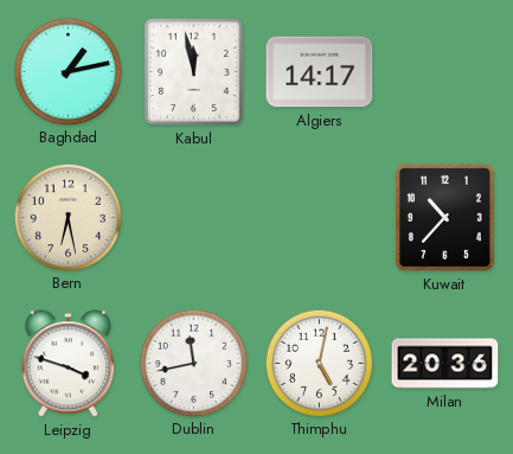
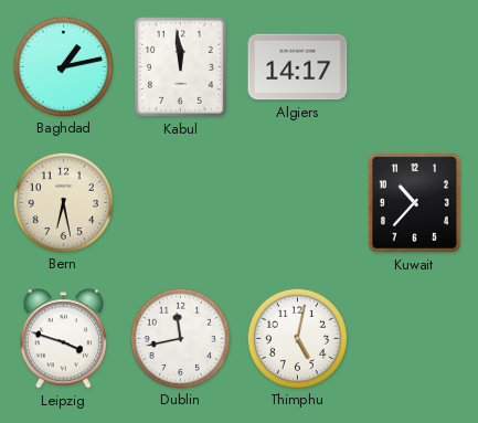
Kabul: 11:58 -> 11:59
Milan: 20:36 -> none
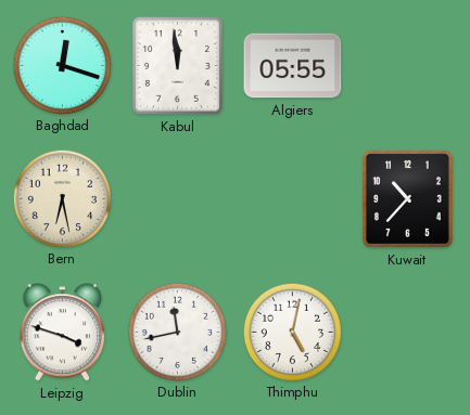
Baghdad: 1:13 -> 12:18
Algiers: 14:17 -> 05:55
